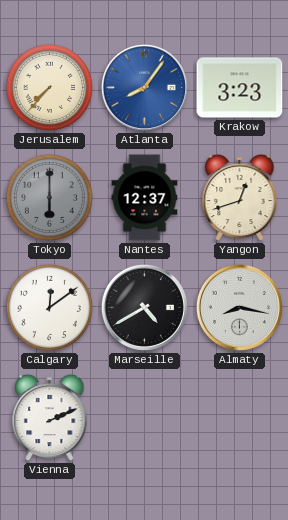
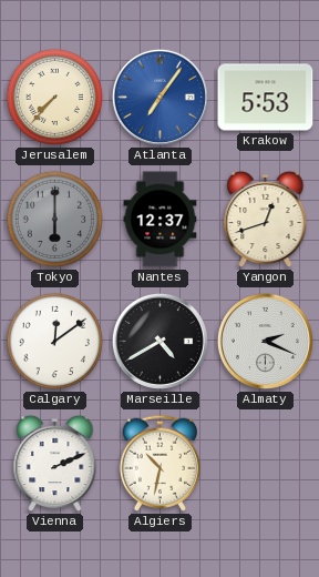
Atlanta: 8:06 -> 7:06
Krakow: 3:23 -> 5:53
Almaty: 8:17 -> 2:19
Algiers: none -> 10:32
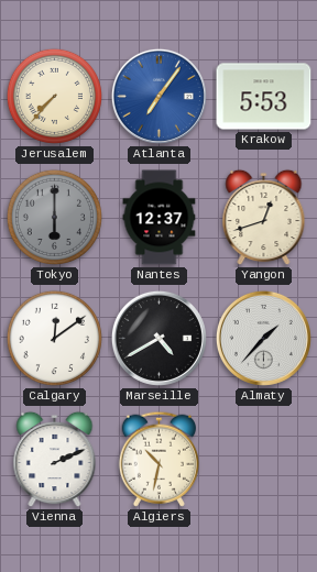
Almaty: 2:19 -> 1:37
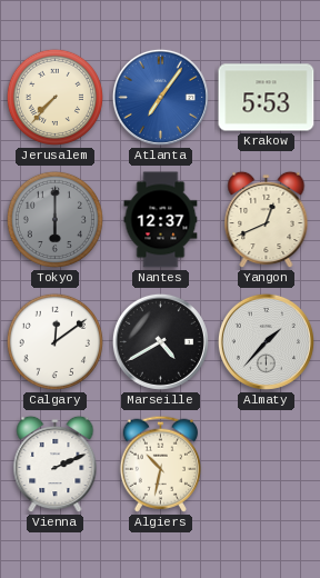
Yangon: 12:42 -> 12:41
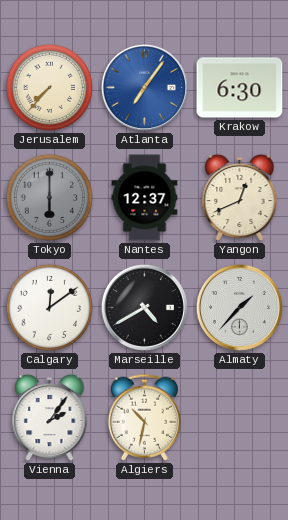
Krakow: 5:53 -> 6:30
Vienna: 2:11 -> 2:06
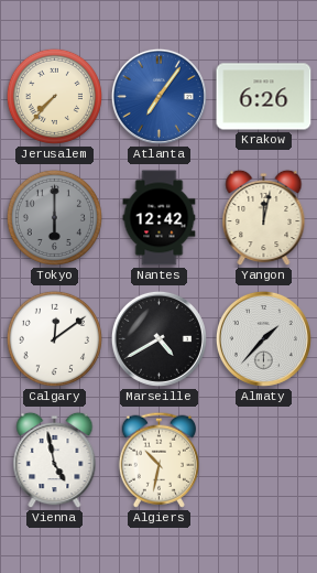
Krakow: 6:30 -> 6:26
Nantes: 12:37 -> 12:42
Yangon: 12:41 -> 12:02
Vienna: 2:06 -> 4:58
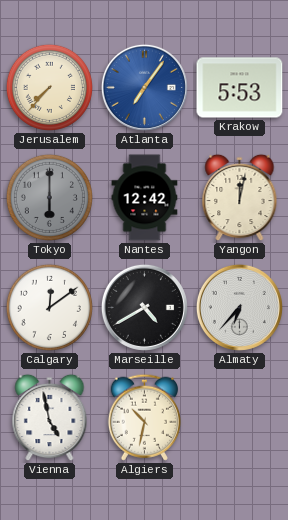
Krakow: 6:26 -> 5:53
Almaty: 1:37 -> 6:37
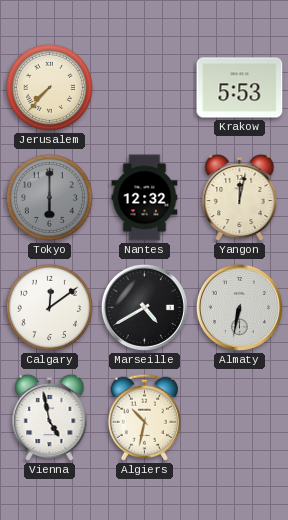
Atlanta: 7:06 -> none
Nantes: 12:42 -> 12:32
Almaty: 6:37 -> 6:32
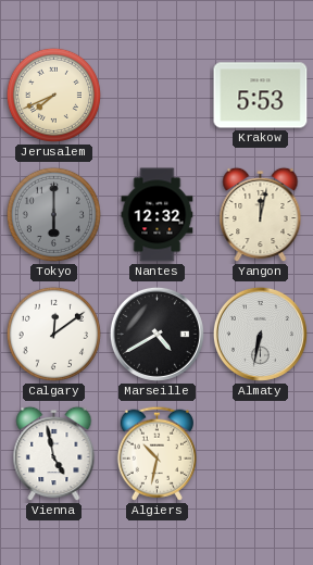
Jerusalem: 7:37 -> 7:41
